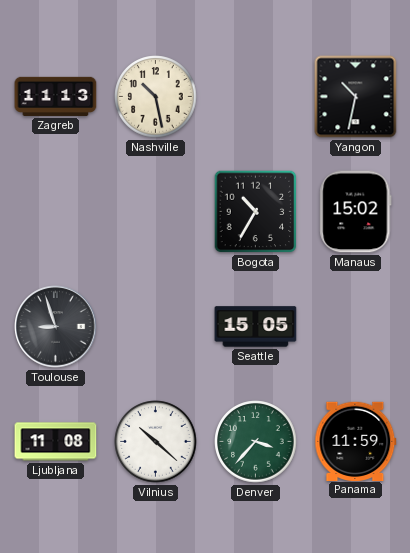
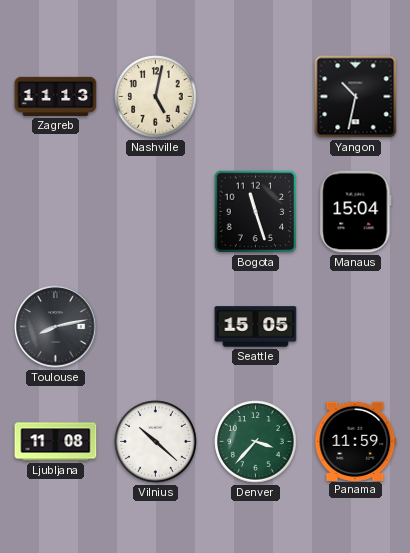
Nashville: 10:28 -> 5:02
Bogota: 10:35 -> 11:27
Manaus: 15:02 -> 15:04
Toulouse: 8:57 -> 8:13
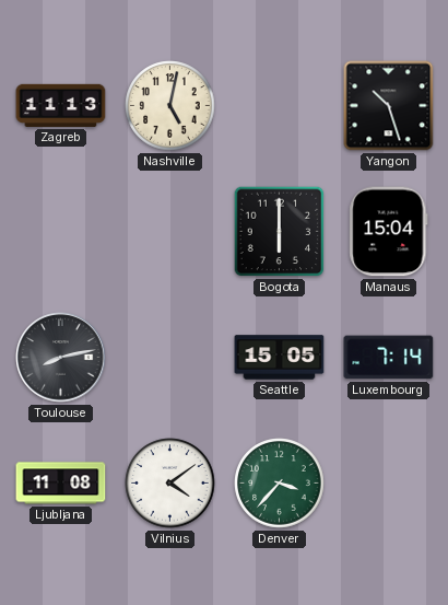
Yangon: 10:32 -> 10:27
Bogota: 11:27 -> 6:00
Luxembourg: none -> 7:14
Vilnius: 10:22 -> 4:09
Panama: 11:59 -> none
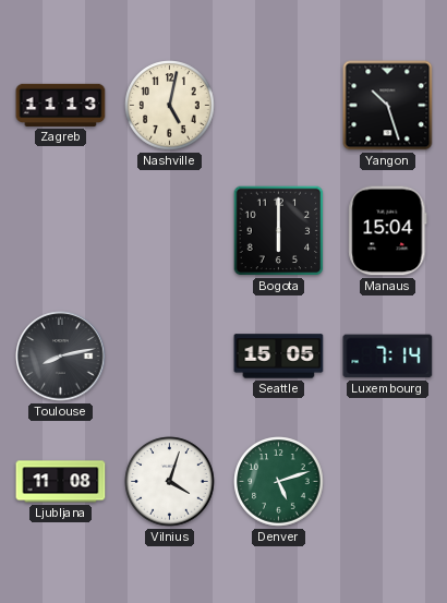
Vilnius: 4:09 -> 4:03
Denver: 3:37 -> 5:12
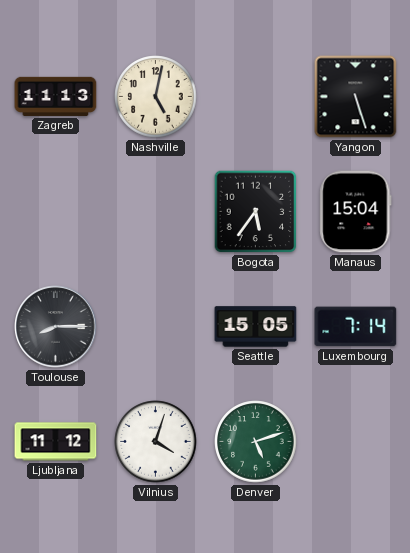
Yangon: 10:27 -> 5:27
Bogota: 6:00 -> 5:36
Toulouse: 8:13 -> 8:15
Ljubljana: 11:08 -> 11:12
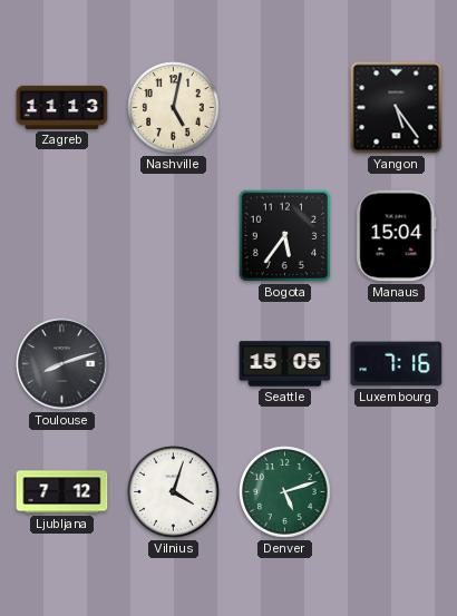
Yangon: 5:27 -> 5:24
Toulouse: 8:15 -> 8:12
Luxembourg: 7:14 -> 7:16
Ljubljana: 11:12 -> 7:12
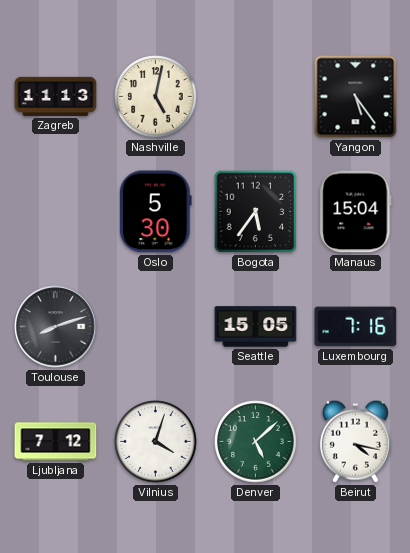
Oslo: none -> 5:30
Denver: 5:12 -> 5:08
Beirut: none -> 4:17
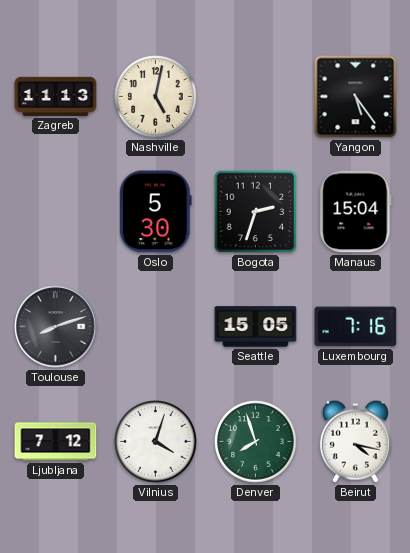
Bogota: 5:36 -> 2:33
Denver: 5:08 -> 7:57
